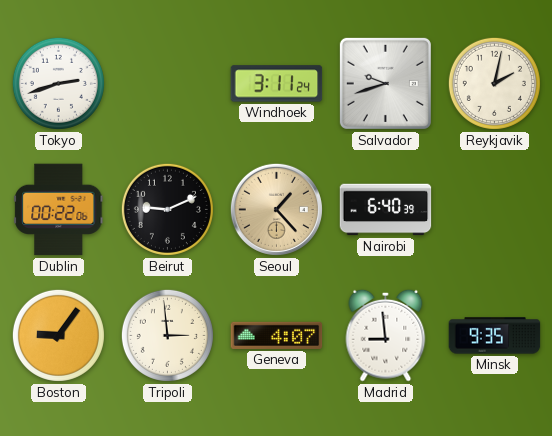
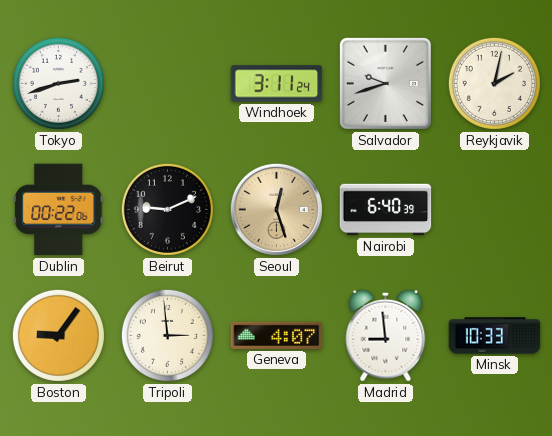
Seoul: 1:23 -> 12:27
Minsk: 9:35 -> 10:33
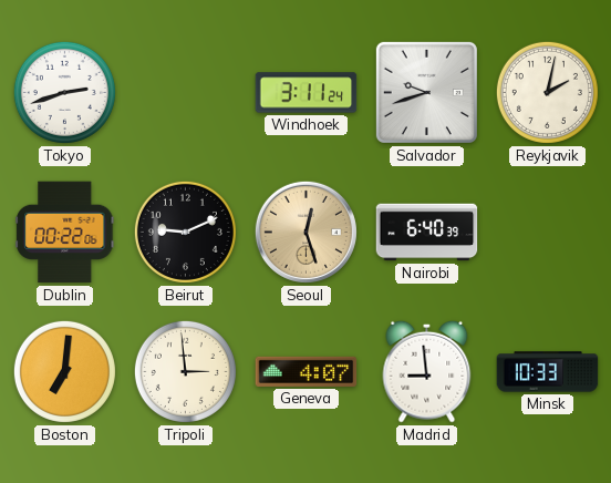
Boston: 9:06 -> 7:01
